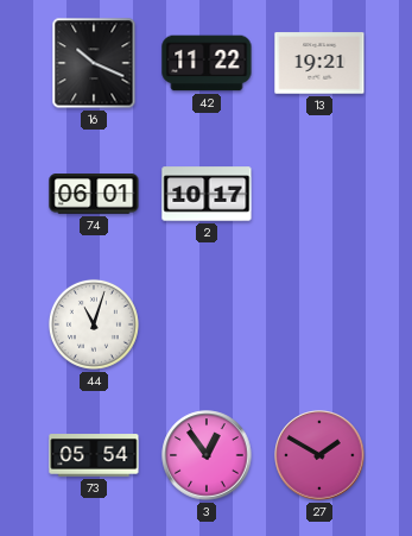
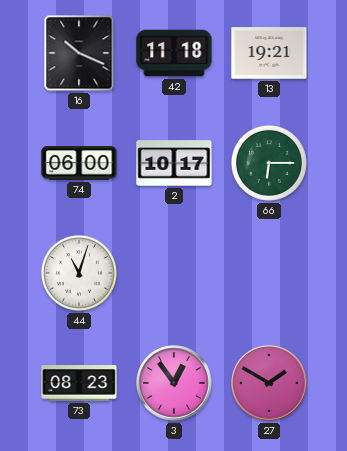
42: 11:22 -> 11:18
74: 06:01 -> 06:00
66: none -> 6:15
73: 05:54 -> 08:23
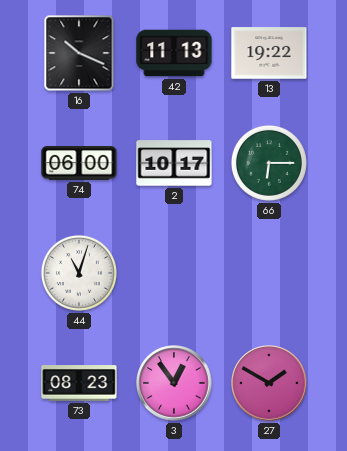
42: 11:18 -> 11:13
13: 19:21 -> 19:22
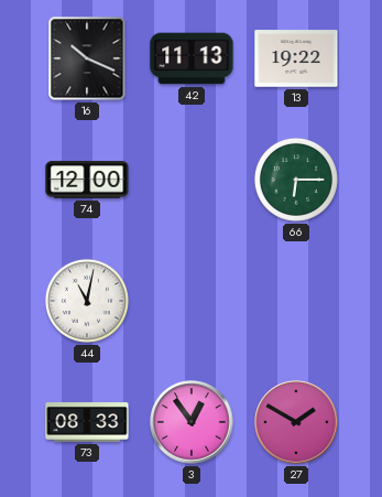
74: 06:00 -> 12:00
2: 10:17 -> none
44: 11:03 -> 11:02
73: 08:23 -> 08:33
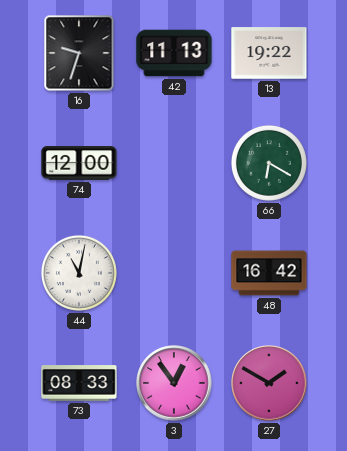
16: 10:19 -> 9:33
66: 6:15 -> 6:20
48: none -> 16:42
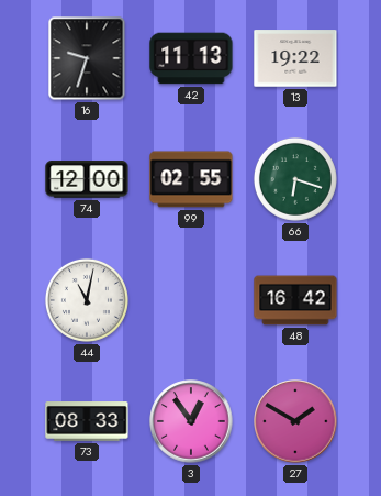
99: none -> 02:55
66: 6:20 -> 6:18
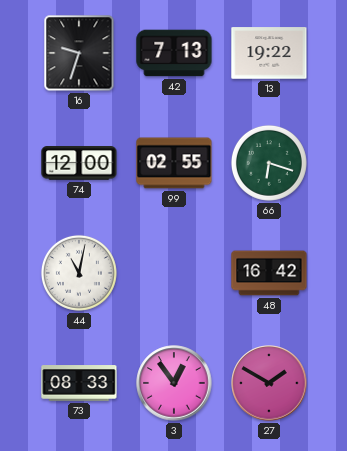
42: 11:13 -> 7:13
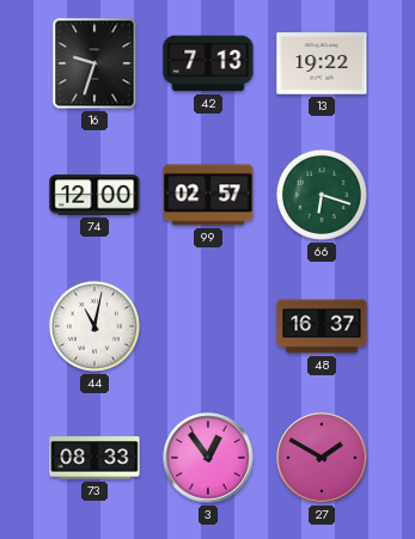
99: 02:55 -> 02:57
48: 16:42 -> 16:37
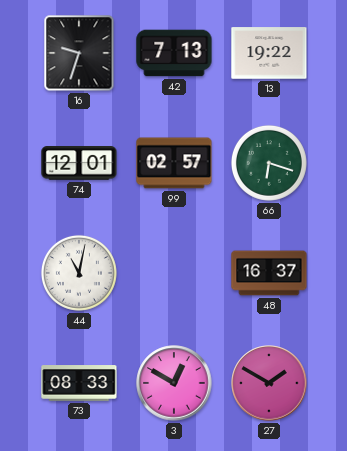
74: 12:00 -> 12:01
3: 12:54 -> 12:50
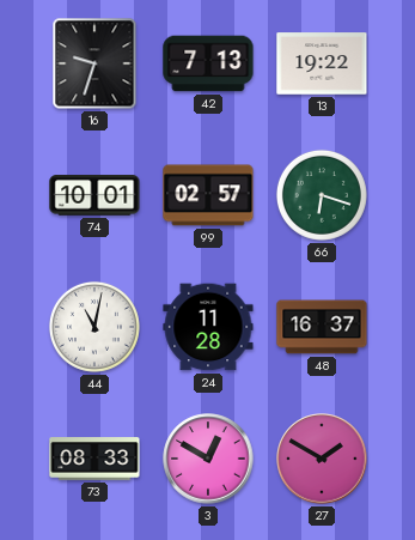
74: 12:01 -> 10:01
24: none -> 11:28
